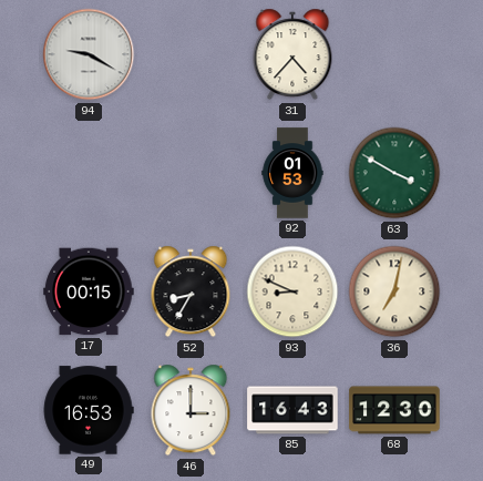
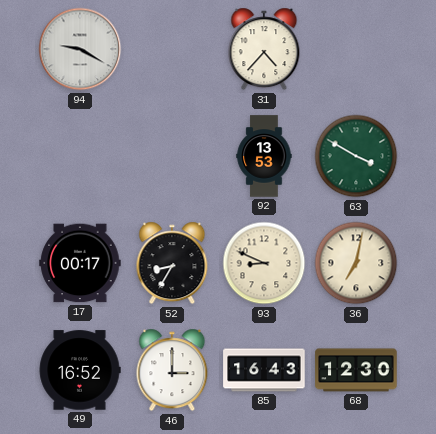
92: 01:53 -> 13:53
17: 00:15 -> 00:17
49: 16:53 -> 16:52
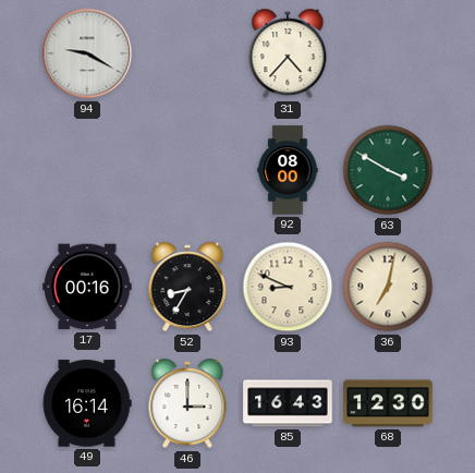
92: 13:53 -> 08:00
17: 00:17 -> 00:16
49: 16:52 -> 16:14
